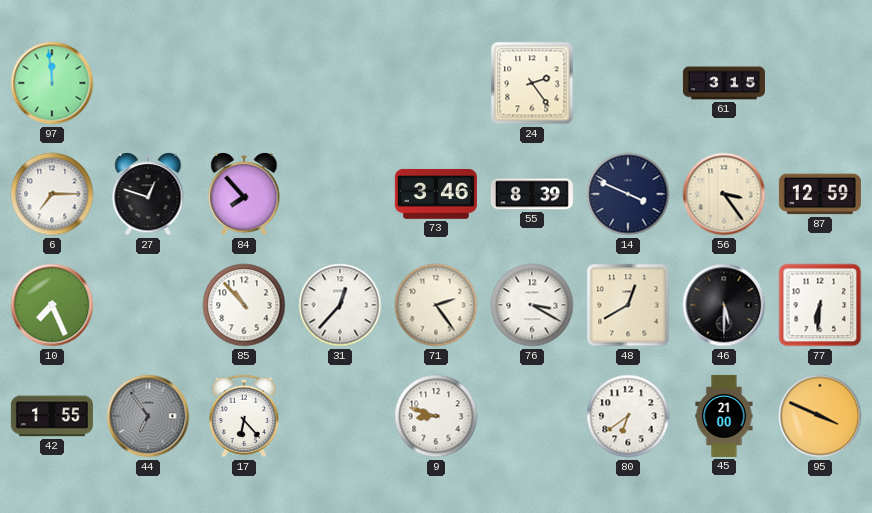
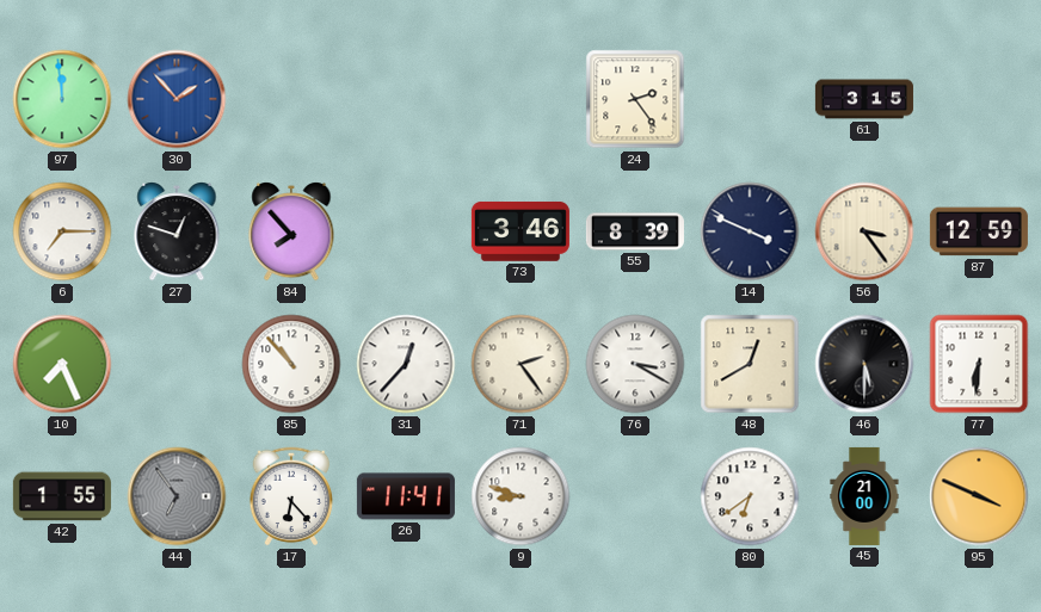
30: none -> 1:53
26: none -> 11:41
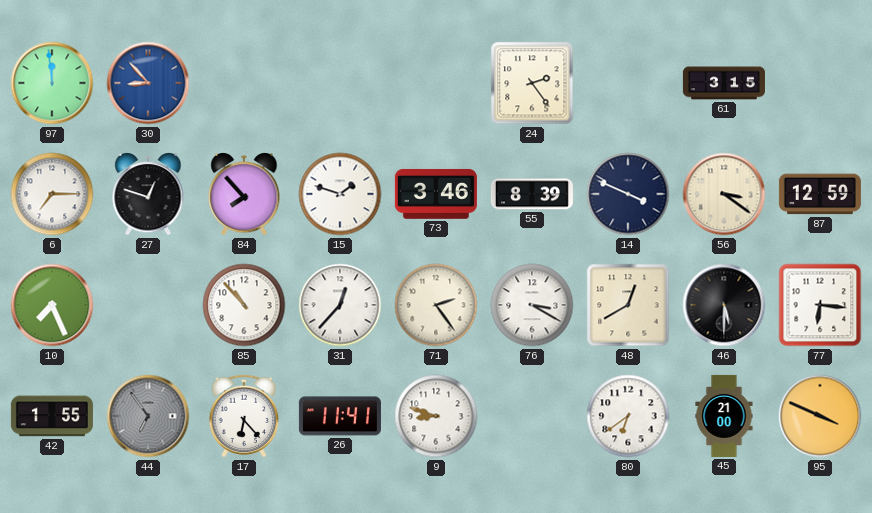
30: 1:53 -> 8:53
15: none -> 1:48
56: 3:24 -> 3:21
77: 6:31 -> 6:16
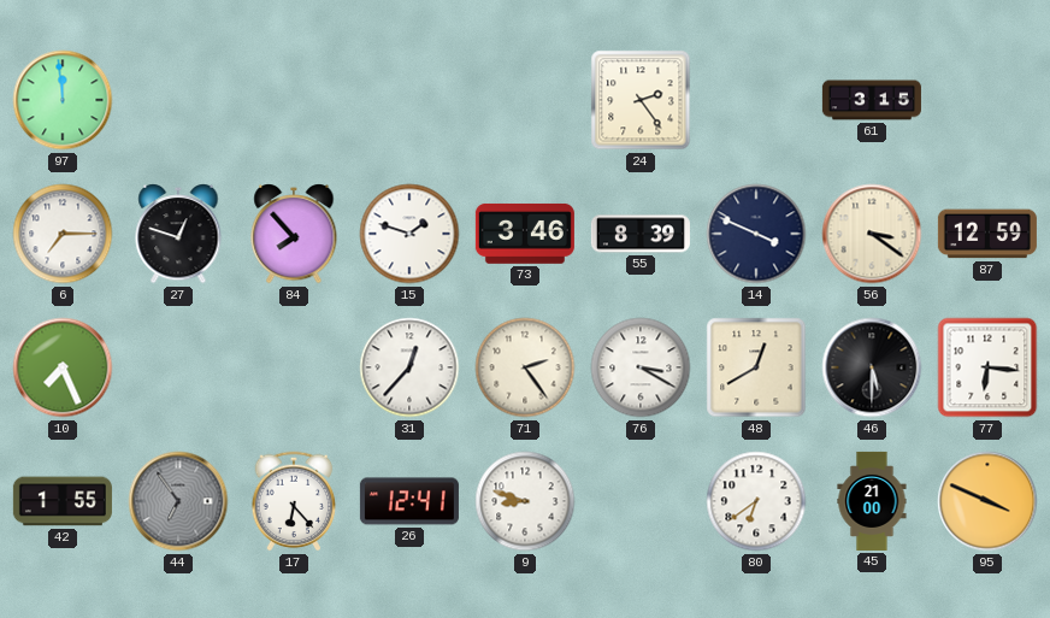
30: 8:53 -> none
85: 10:53 -> none
26: 11:41 -> 12:41
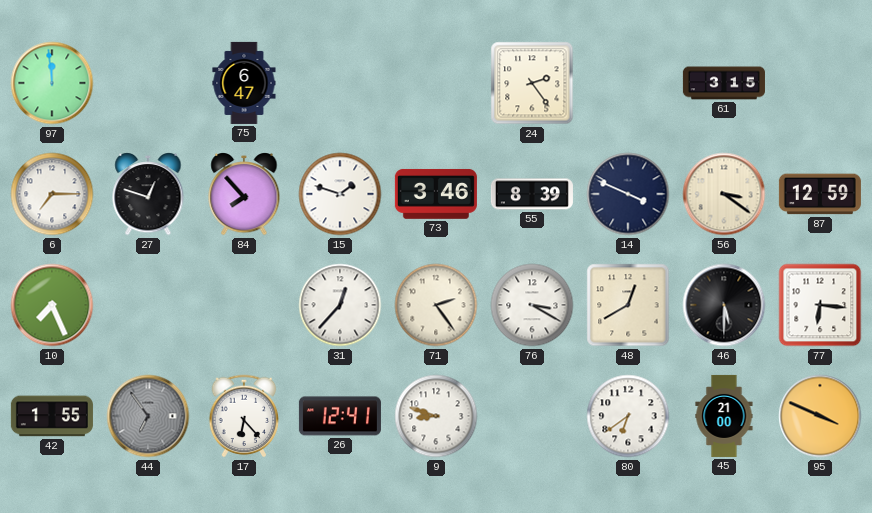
75: none -> 6:47
